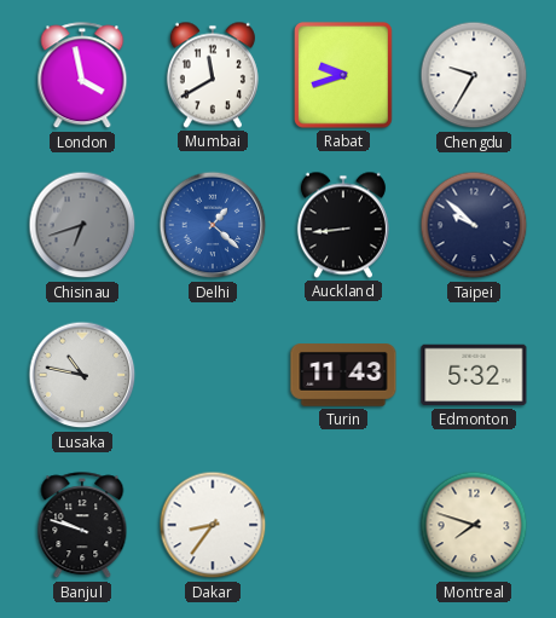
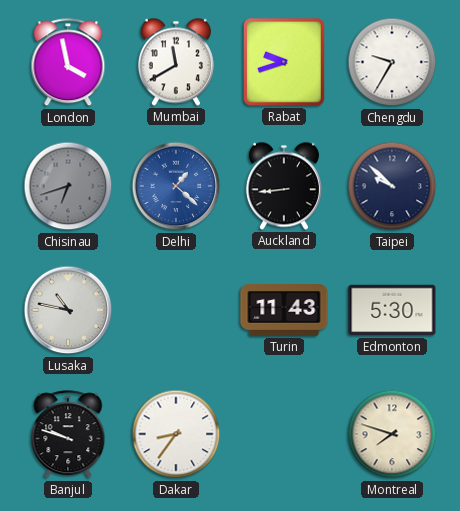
Edmonton: 5:32 -> 5:30
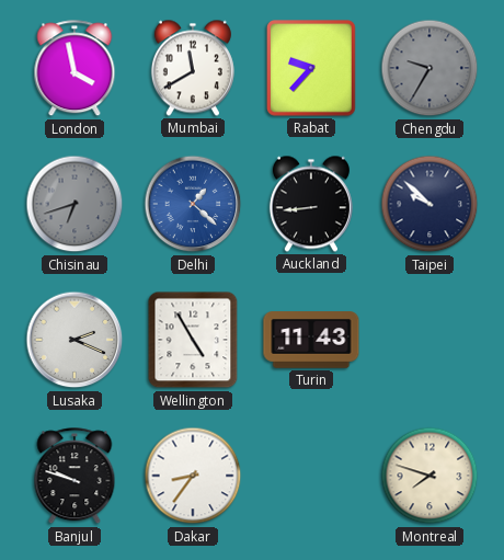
Rabat: 9:42 -> 9:37
Chengdu dial: white -> grey
Lusaka: 10:47 -> 2:19
Wellington: none -> 4:55
Edmonton: 5:30 -> none
